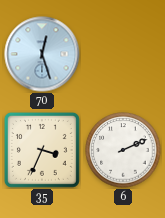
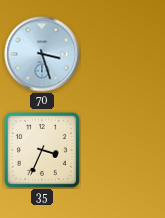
70: 12:27 -> 3:27
6: 2:11 -> none
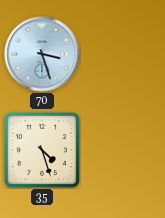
35: 3:34 -> 4:27
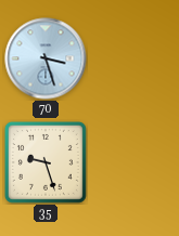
35: 4:27 -> 9:27
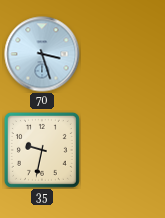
35: 9:27 -> 9:32
